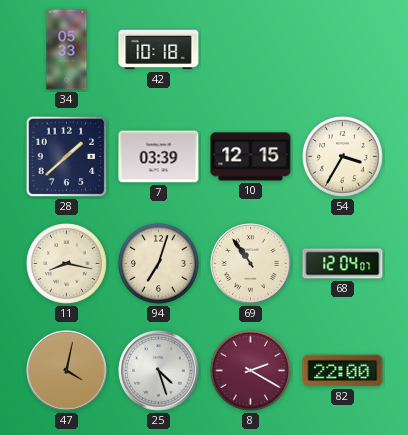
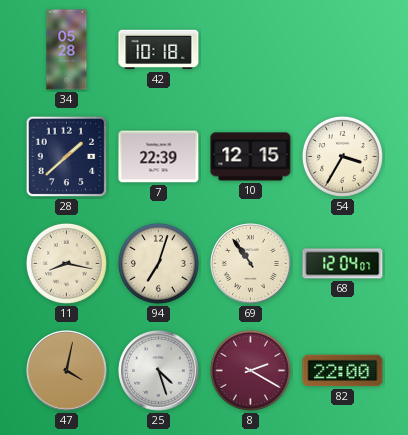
34: 05:33 -> 05:28
7: 03:39 -> 22:39
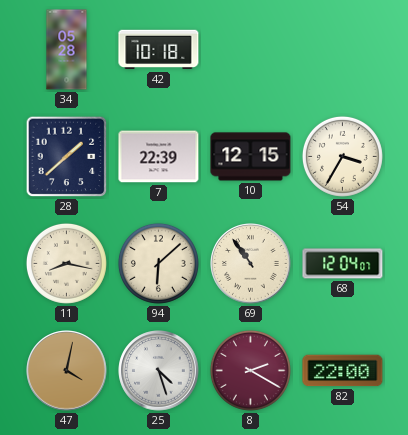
94: 7:03 -> 6:08
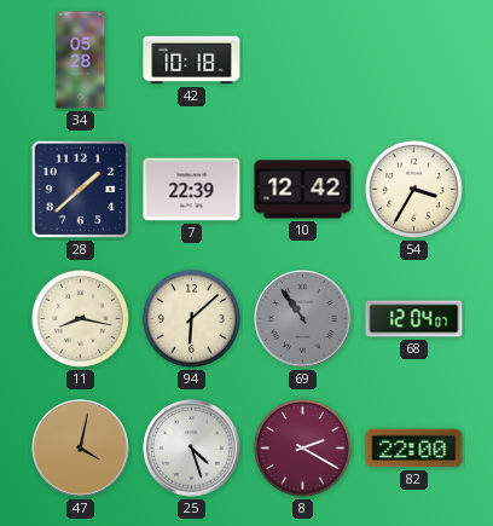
10: 12:15 -> 12:42
69 dial: cream -> grey
